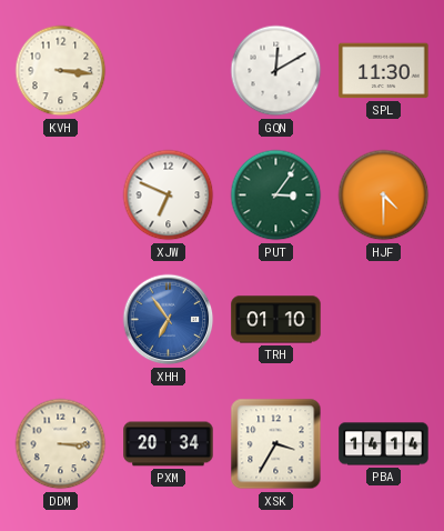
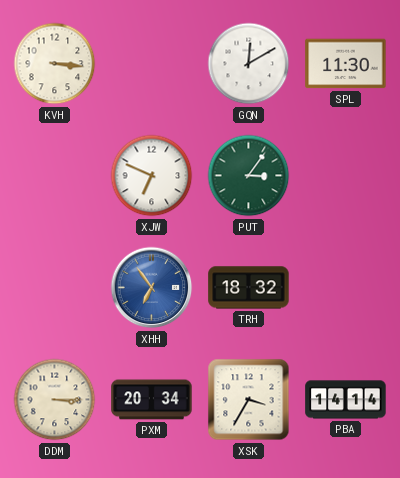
HJF: 4:30 -> none
TRH: 01:10 -> 18:32
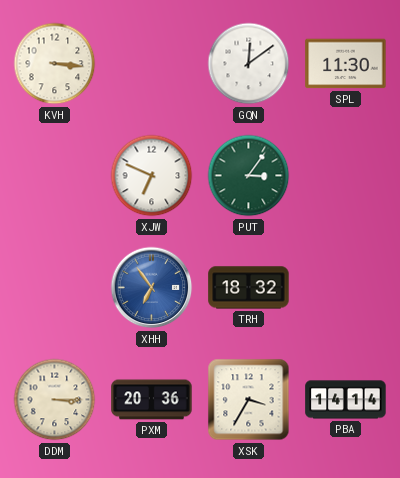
GQN: 12:10 -> 12:09
PXM: 20:34 -> 20:36
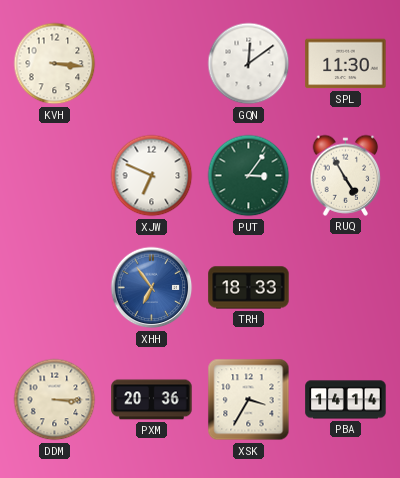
RUQ: none -> 4:55
TRH: 18:32 -> 18:33
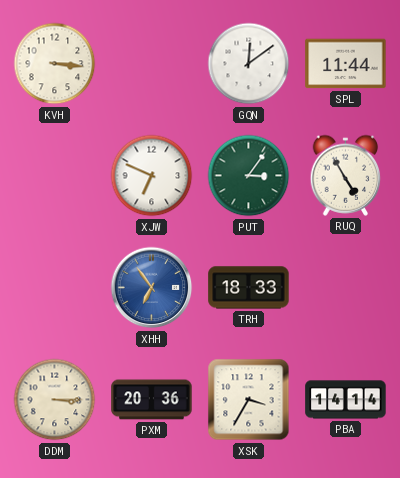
SPL: 11:30 -> 11:44
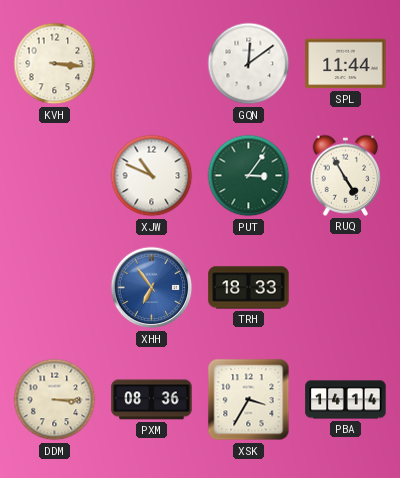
XJW: 6:49 -> 10:49
PXM: 20:36 -> 08:36
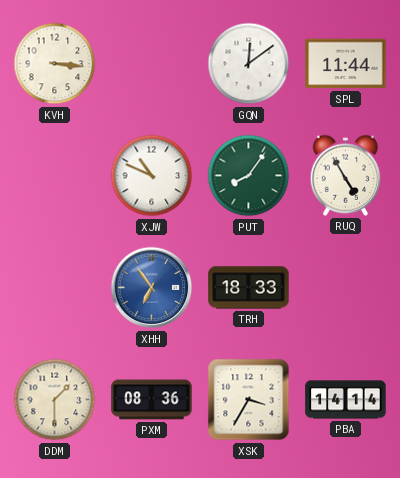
PUT: 3:06 -> 8:06
DDM: 3:15 -> 1:30
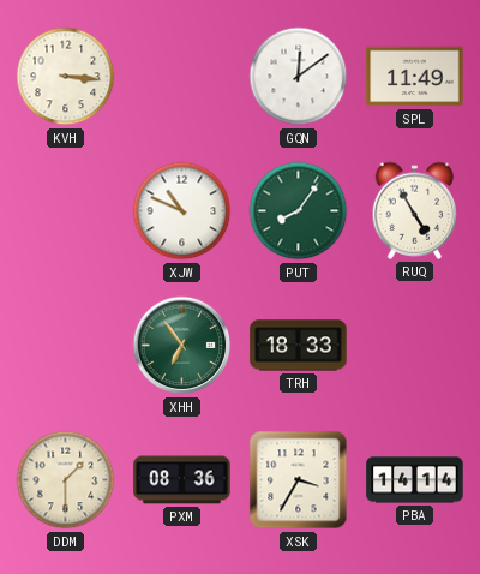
SPL: 11:44 -> 11:49
XHH dial: blue -> green
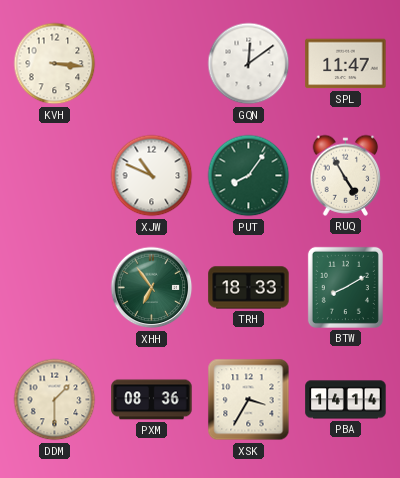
SPL: 11:49 -> 11:47
BTW: none -> 8:10
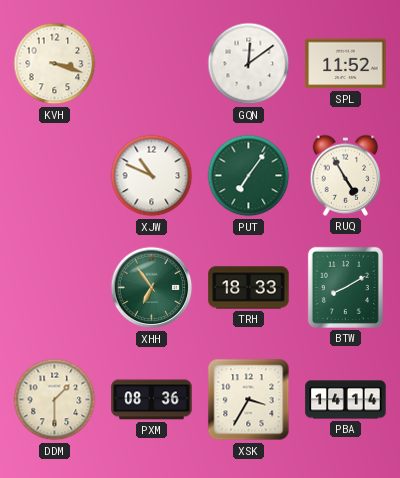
KVH: 3:16 -> 3:18
SPL: 11:47 -> 11:52
PUT: 8:06 -> 7:06
